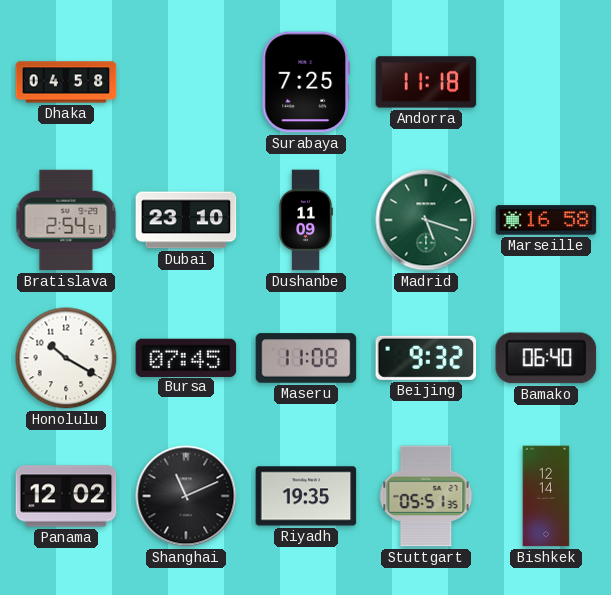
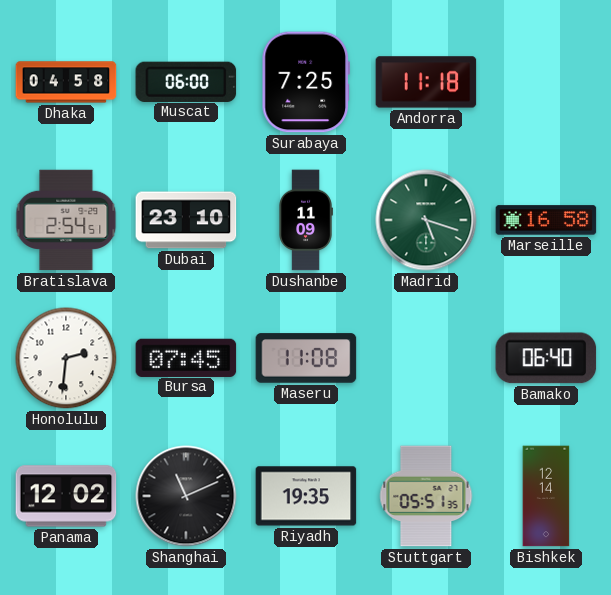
Muscat: none -> 06:00
Honolulu: 10:20 -> 2:31
Beijing: 9:32 -> none
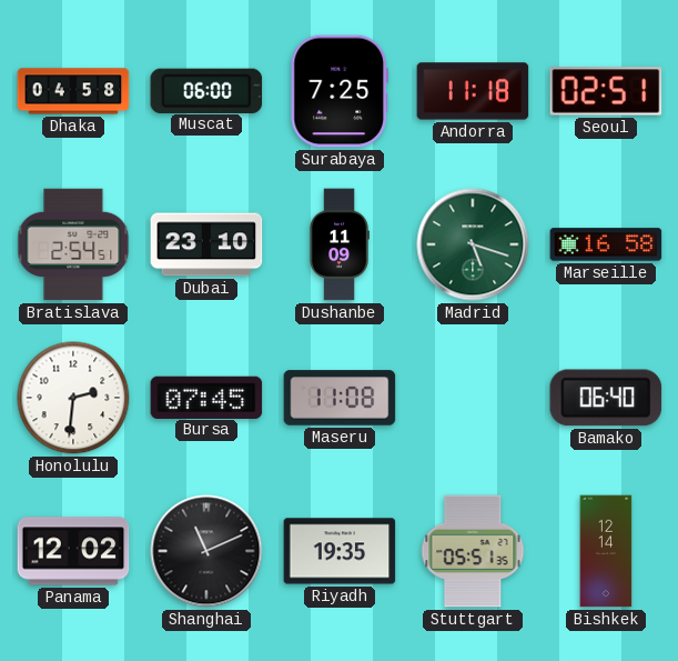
Seoul: none -> 02:51
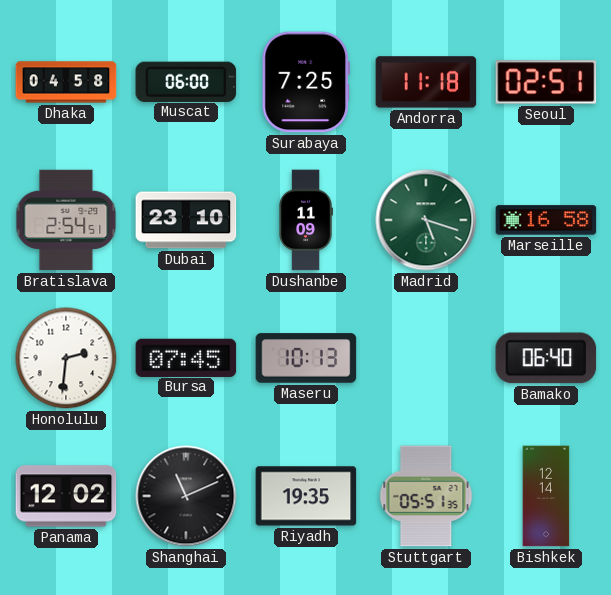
Maseru: 11:08 -> 10:13
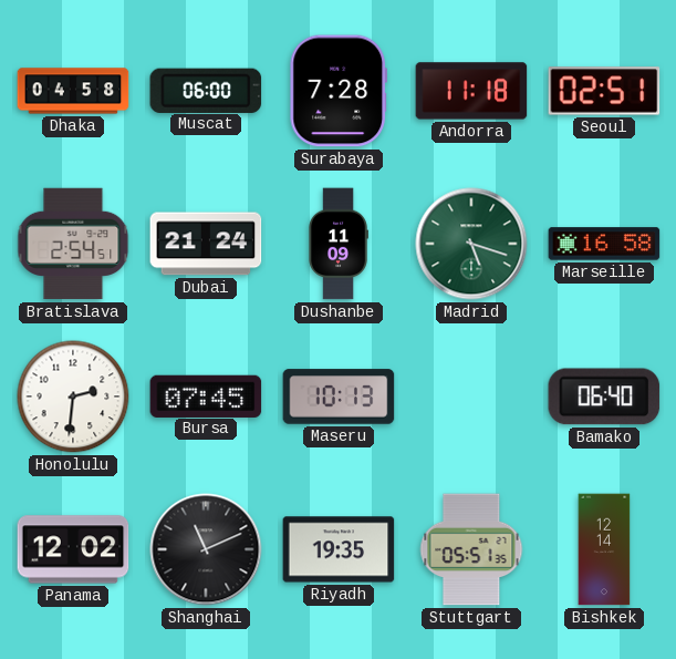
Surabaya: 7:25 -> 7:28
Dubai: 23:10 -> 21:24
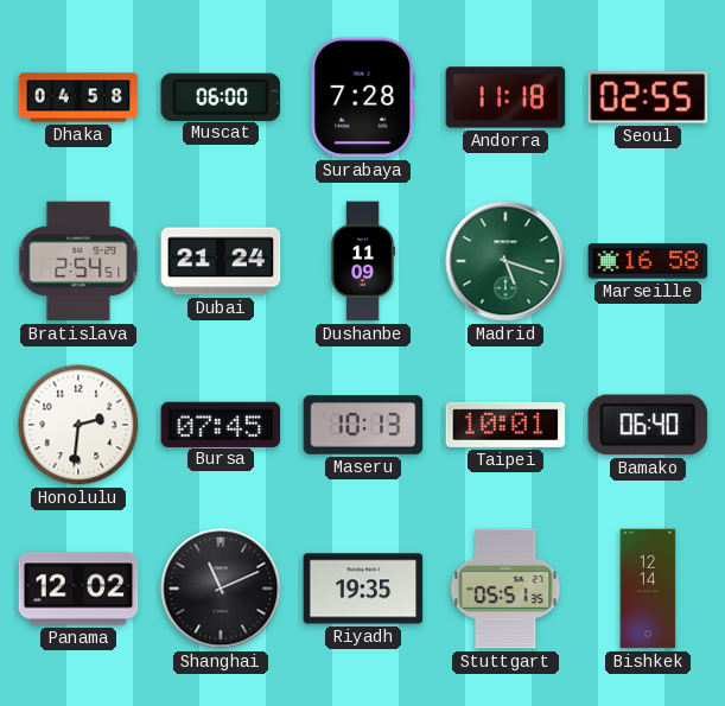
Seoul: 02:51 -> 02:55
Taipei: none -> 10:01
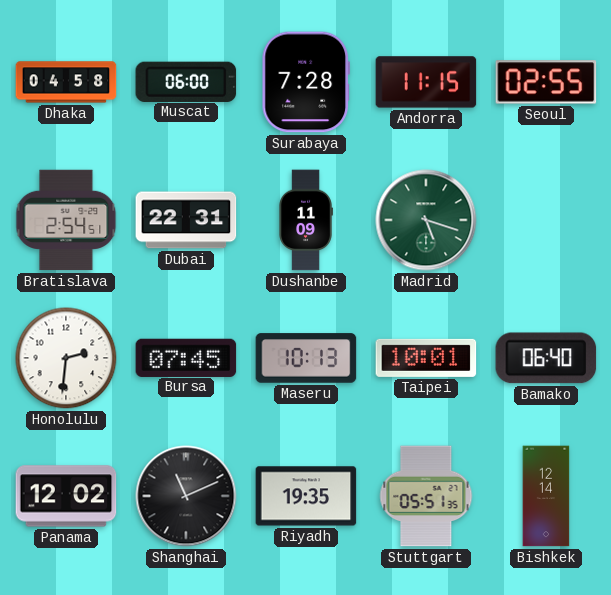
Andorra: 11:18 -> 11:15
Dubai: 21:24 -> 22:31
Marseille: 16:58 -> none
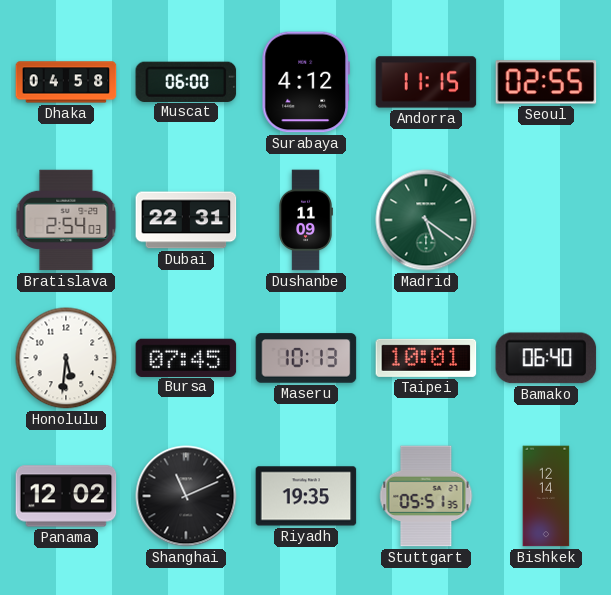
Surabaya: 7:28 -> 4:12
Bratislava: 2:54:51 -> 2:54:03
Madrid: 5:18 -> 5:21
Honolulu: 2:31 -> 5:31
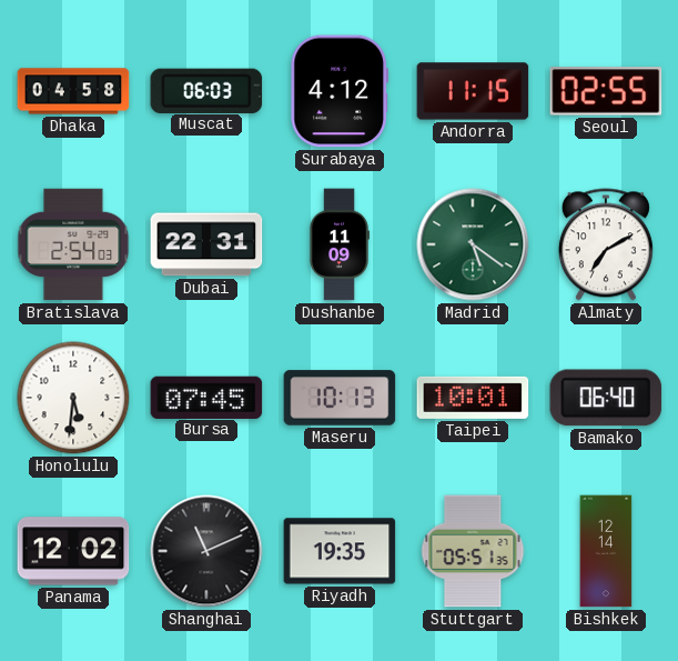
Muscat: 06:00 -> 06:03
Almaty: none -> 7:10
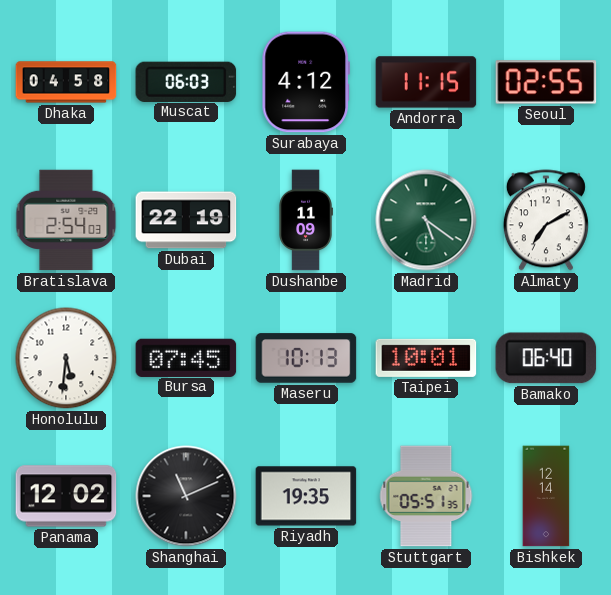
Dubai: 22:31 -> 22:19
